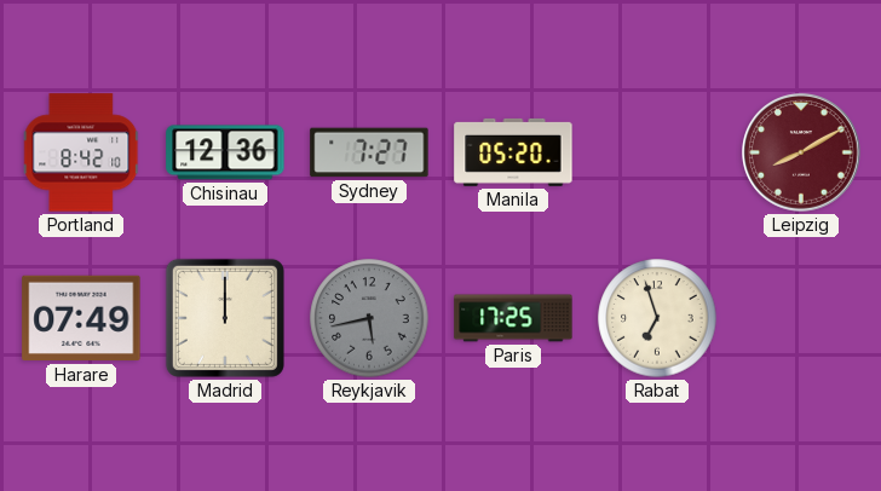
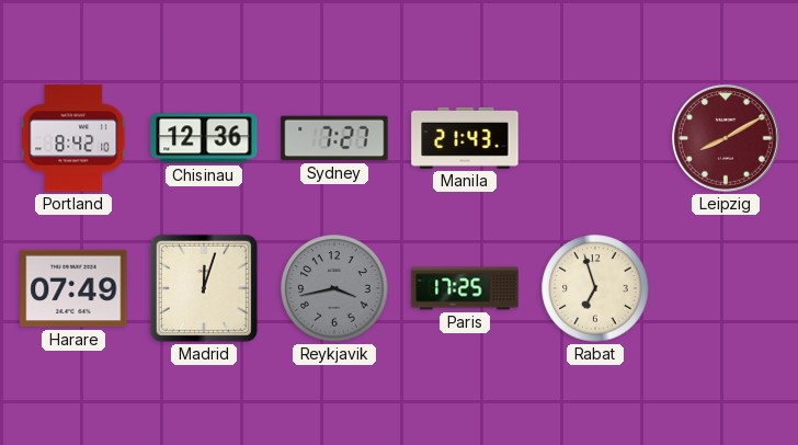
Manila: 05:20 -> 21:43
Madrid: 12:00 -> 12:03
Reykjavik: 5:43 -> 3:43
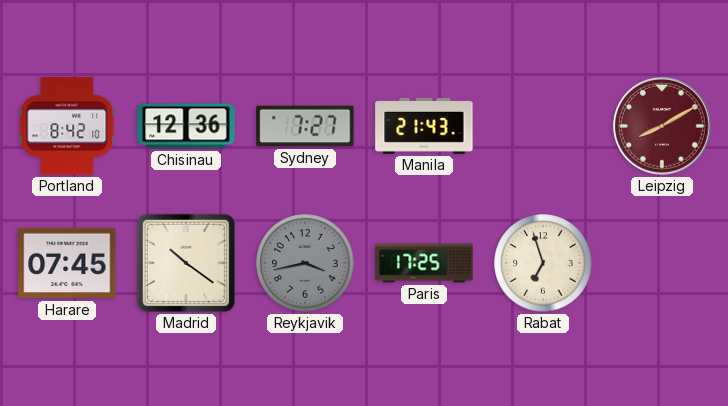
Harare: 07:49 -> 07:45
Madrid: 12:03 -> 10:21
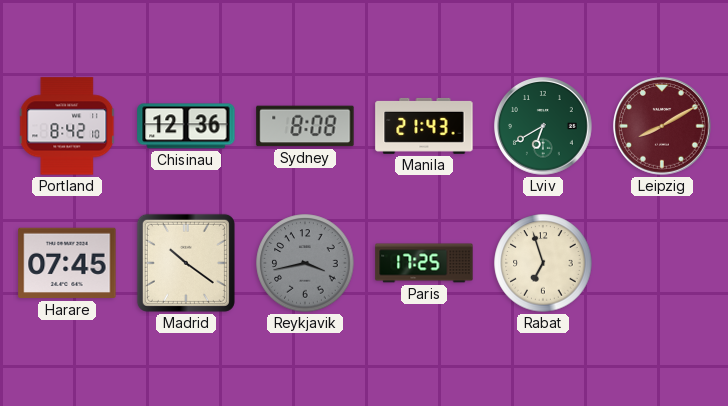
Sydney: 7:27 -> 8:08
Lviv: none -> 6:40
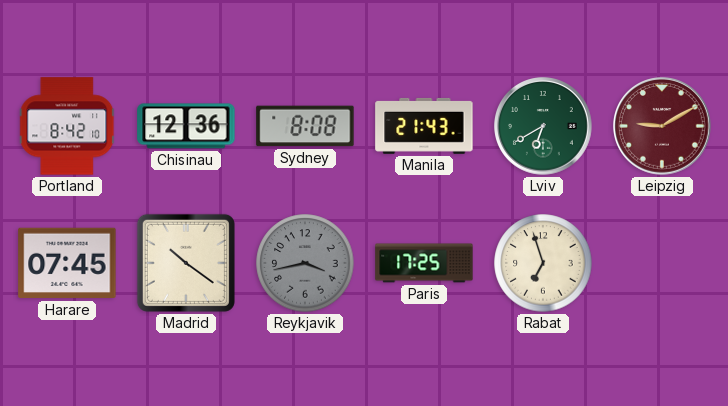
Leipzig: 8:10 -> 9:10
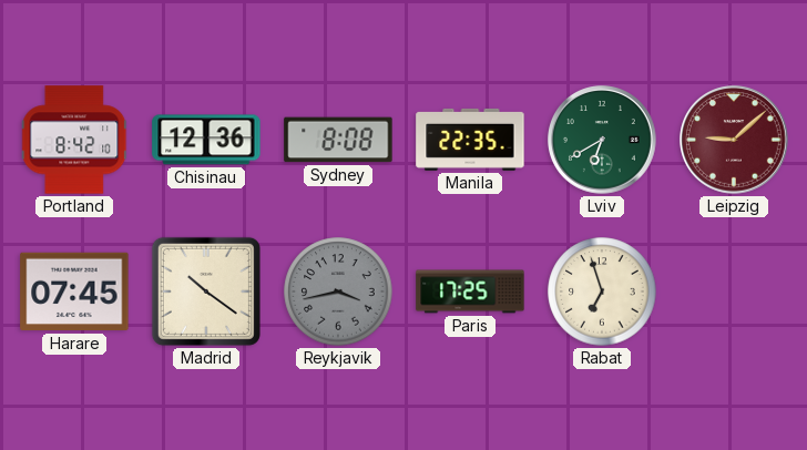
Manila: 21:43 -> 22:35
Leipzig: 9:10 -> 9:08
